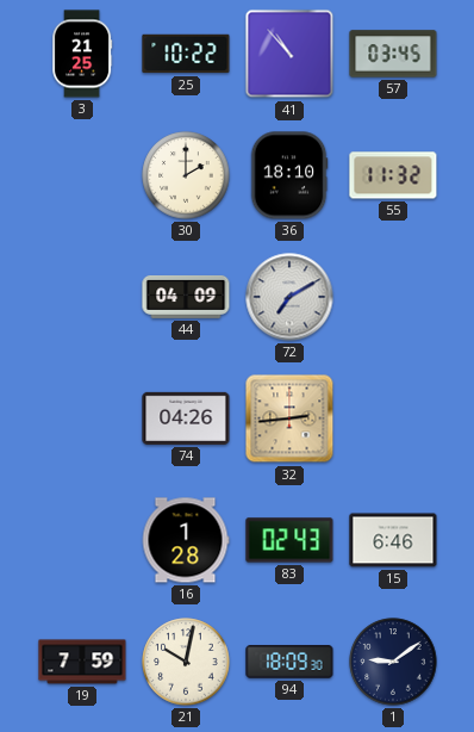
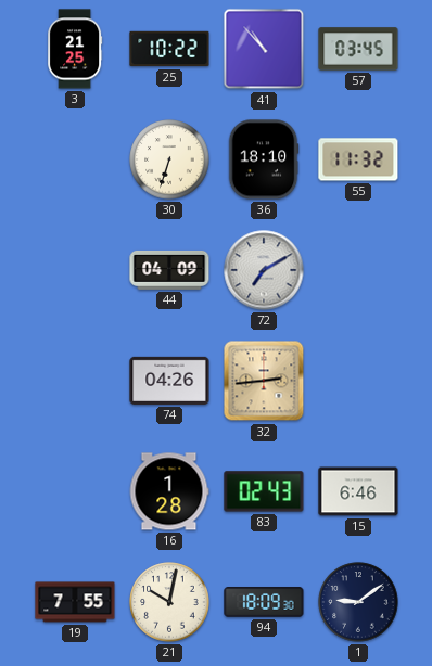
30: 2:00 -> 6:33
19: 7:59 -> 7:55
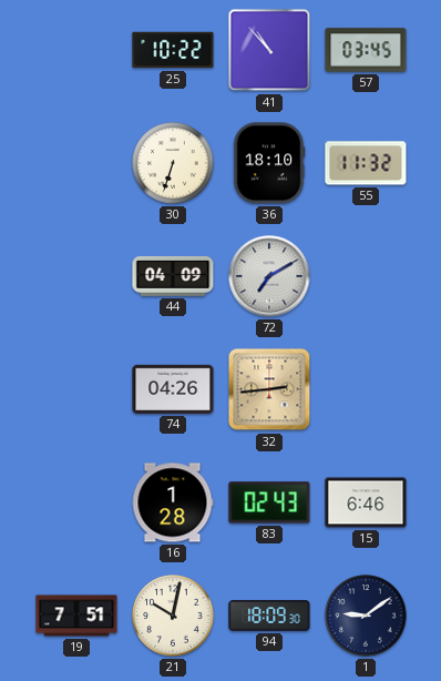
3: 21:25 -> none
19: 7:55 -> 7:51
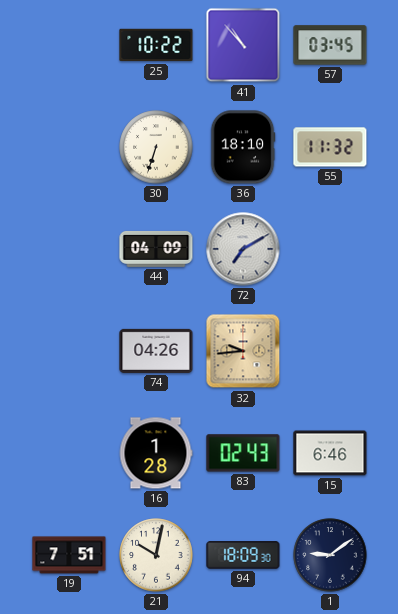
32: 2:44 -> 9:44
